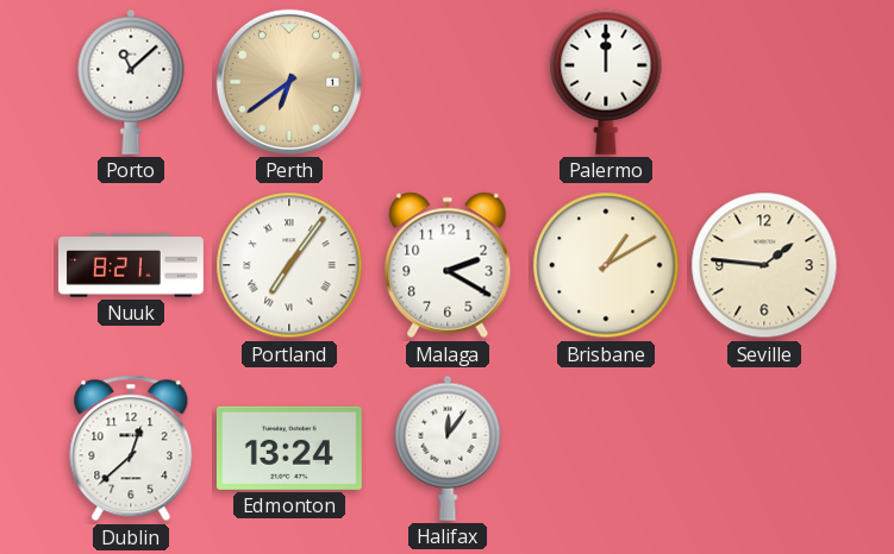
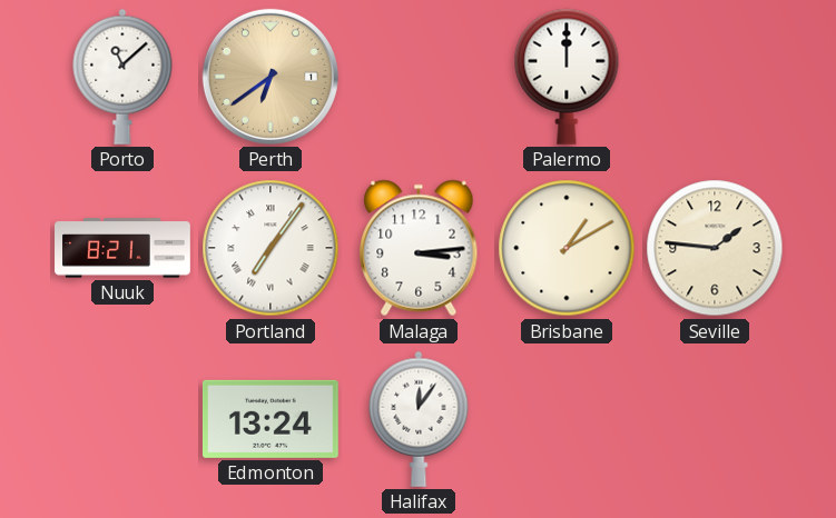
Malaga: 2:20 -> 3:14
Dublin: 12:38 -> none
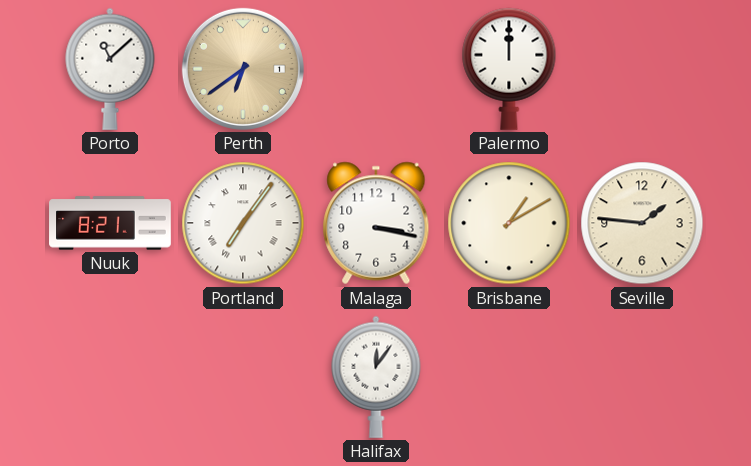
Malaga: 3:14 -> 3:17
Edmonton: 13:24 -> none
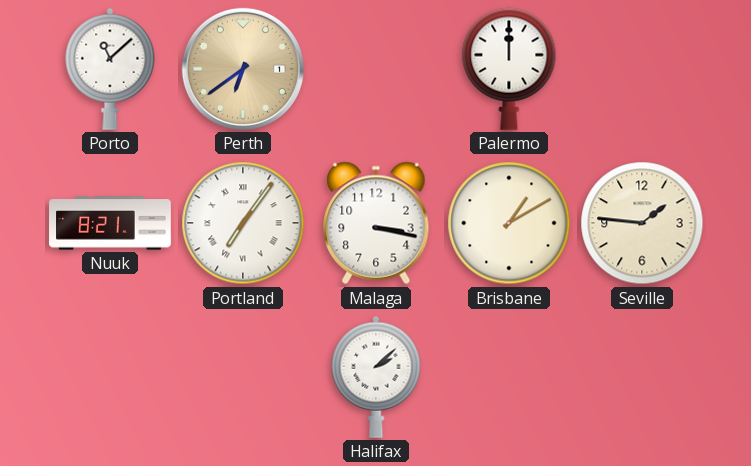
Halifax: 12:06 -> 2:08
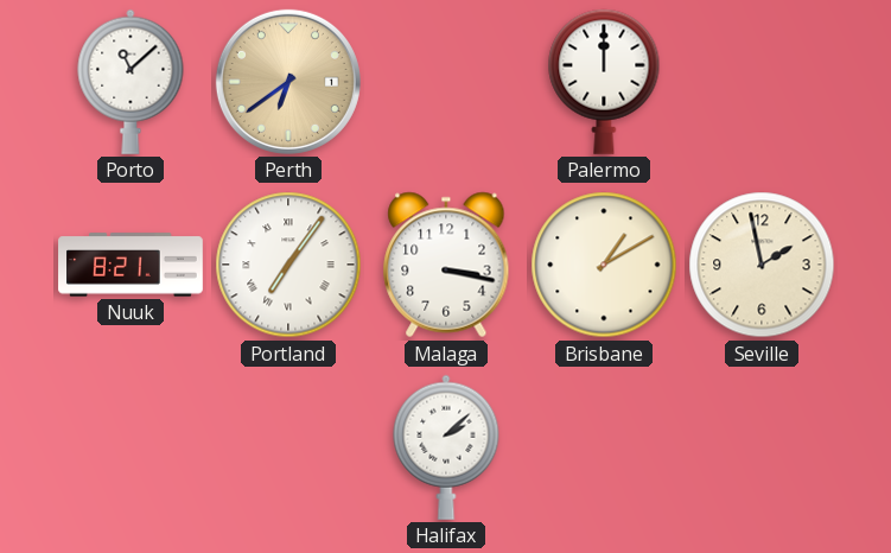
Seville: 1:46 -> 1:58
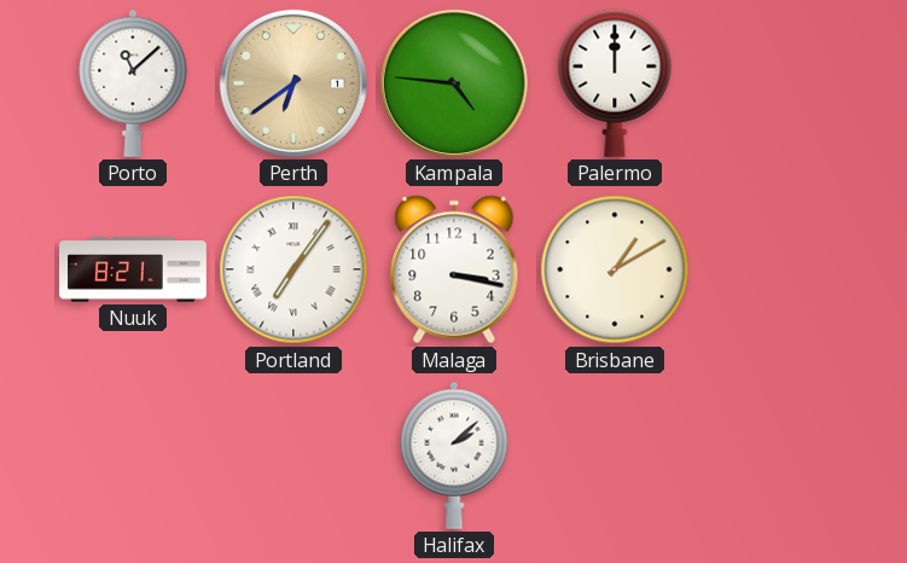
Kampala: none -> 4:46
Seville: 1:58 -> none
